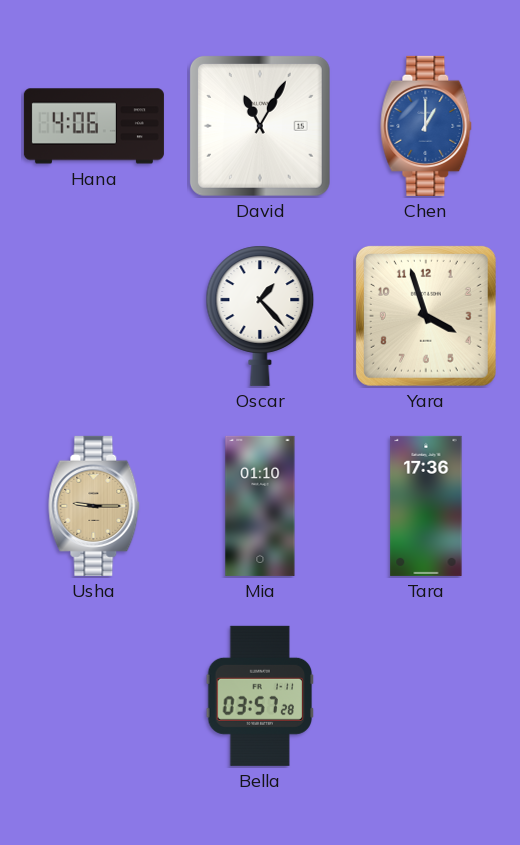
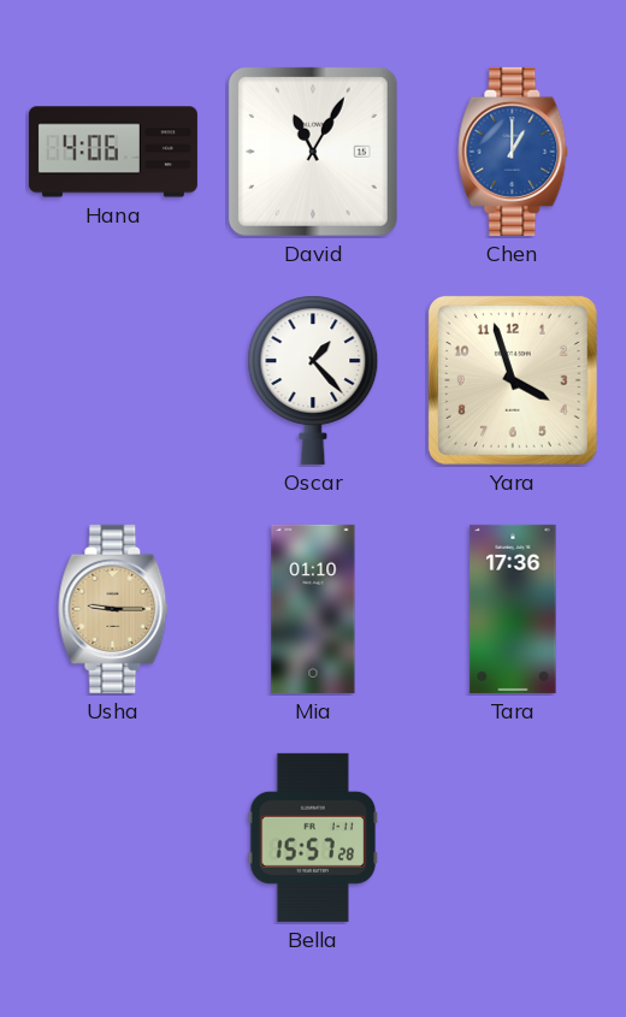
Bella: 03:57 -> 15:57
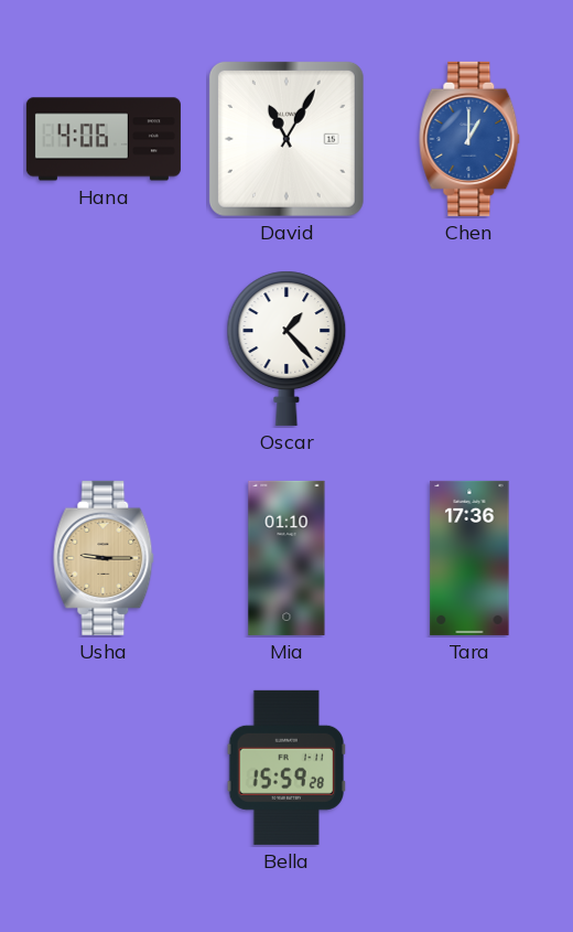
Yara: 3:57 -> none
Bella: 15:57 -> 15:59
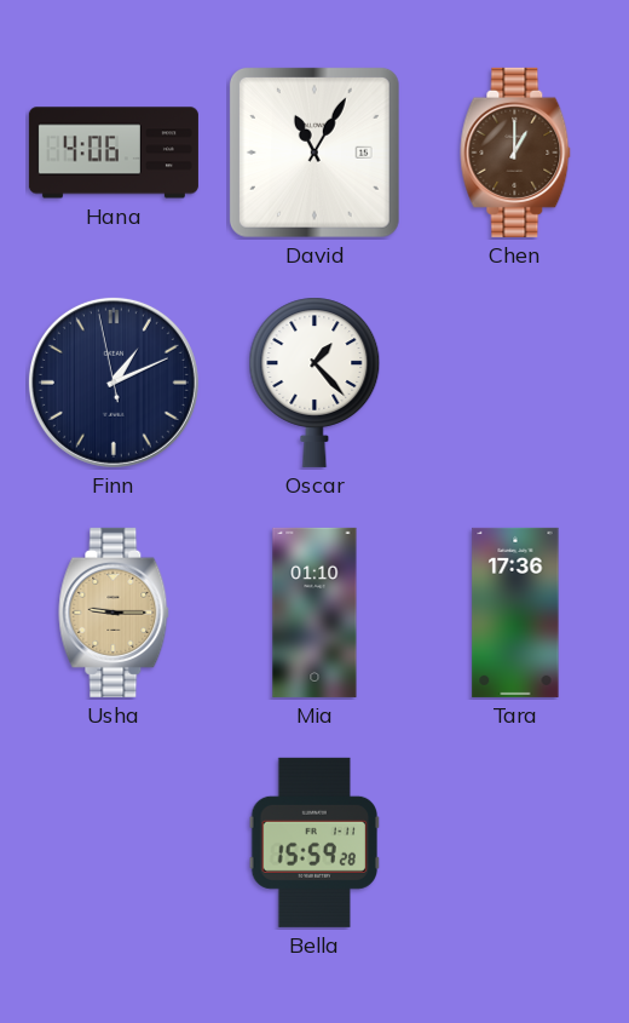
Chen dial: blue -> brown
Finn: none -> 1:10
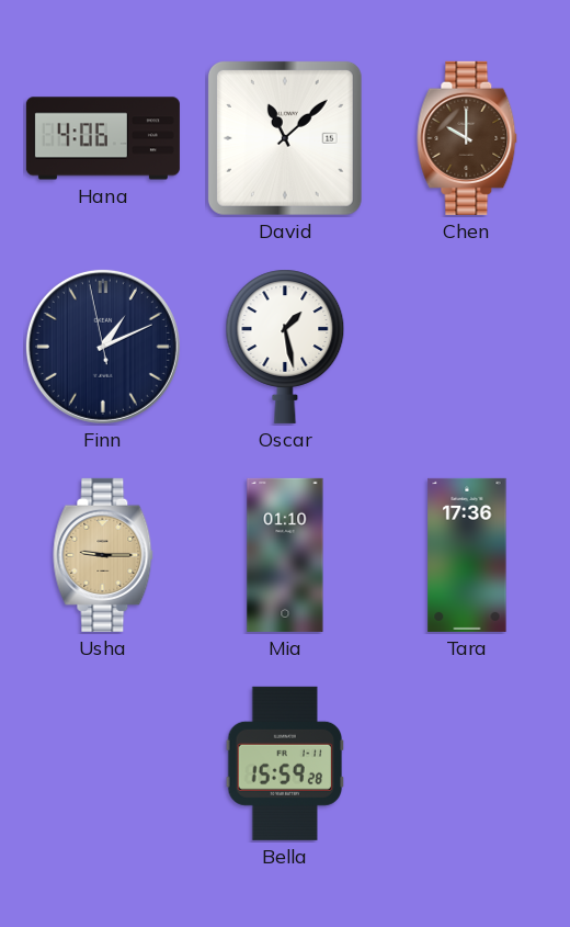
David: 11:05 -> 11:08
Chen: 1:00 -> 10:00
Oscar: 1:23 -> 1:28
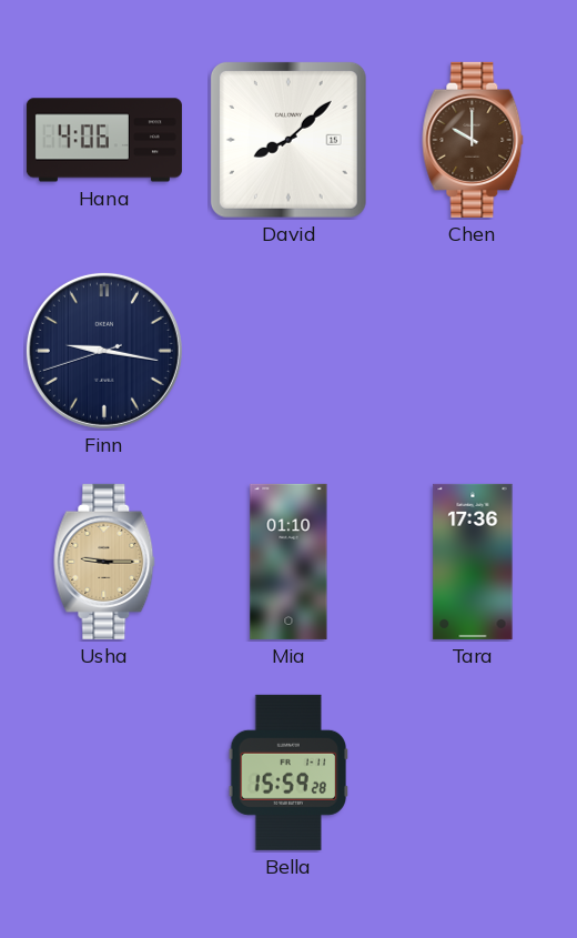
David: 11:08 -> 8:08
Finn: 1:10 -> 9:16
Oscar: 1:28 -> none
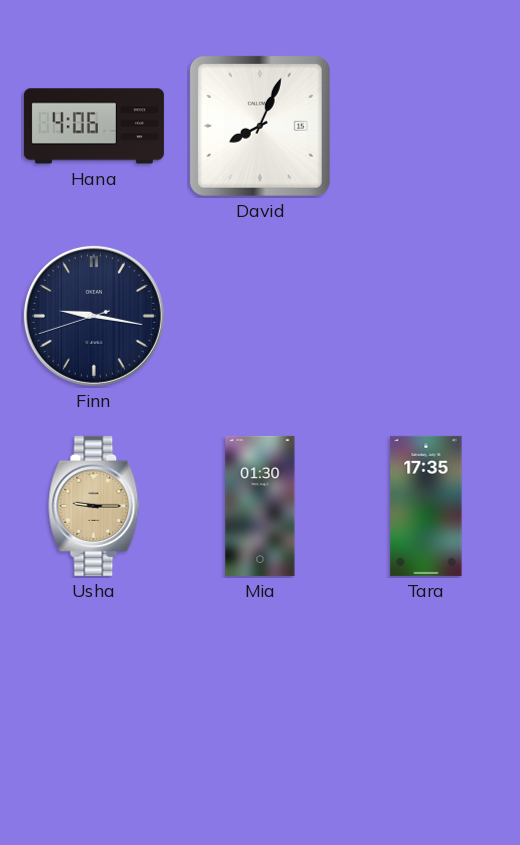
David: 8:08 -> 8:04
Chen: 10:00 -> none
Mia: 01:10 -> 01:30
Tara: 17:36 -> 17:35
Bella: 15:59 -> none
